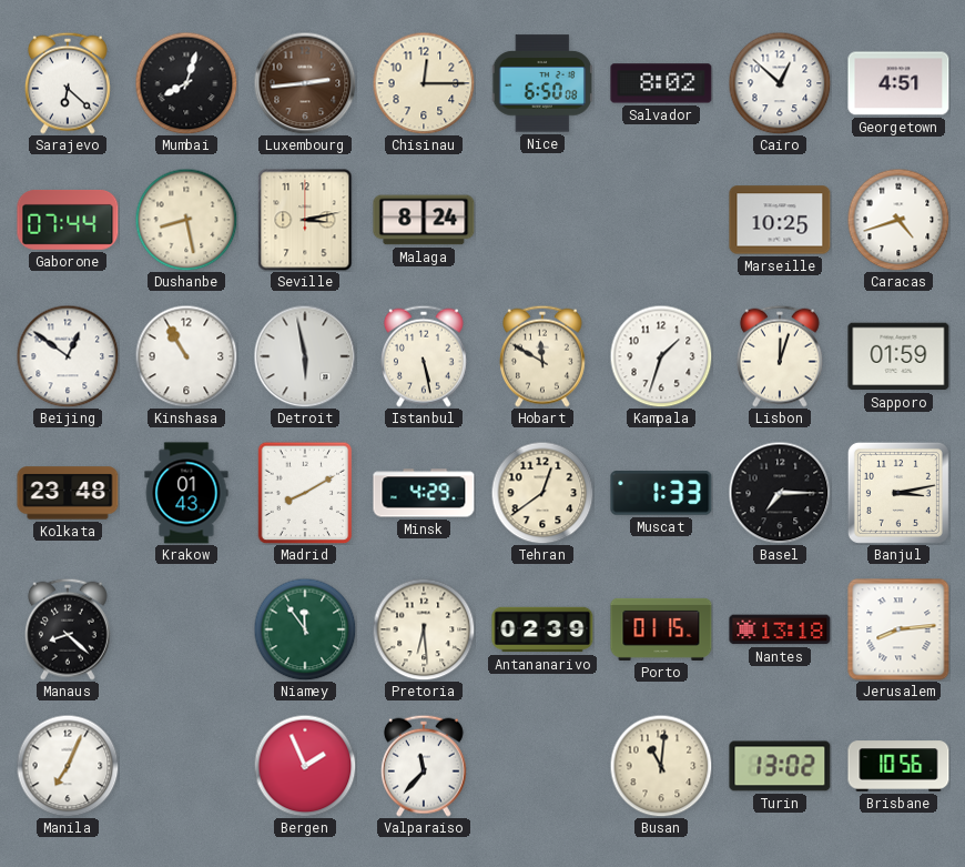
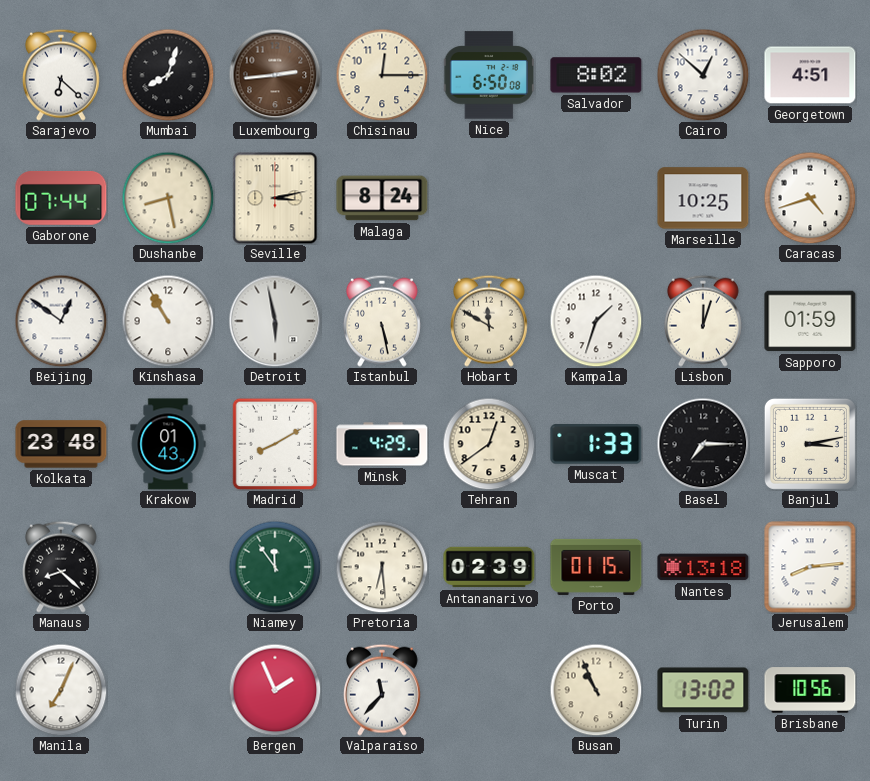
Busan: 11:01 -> 10:56
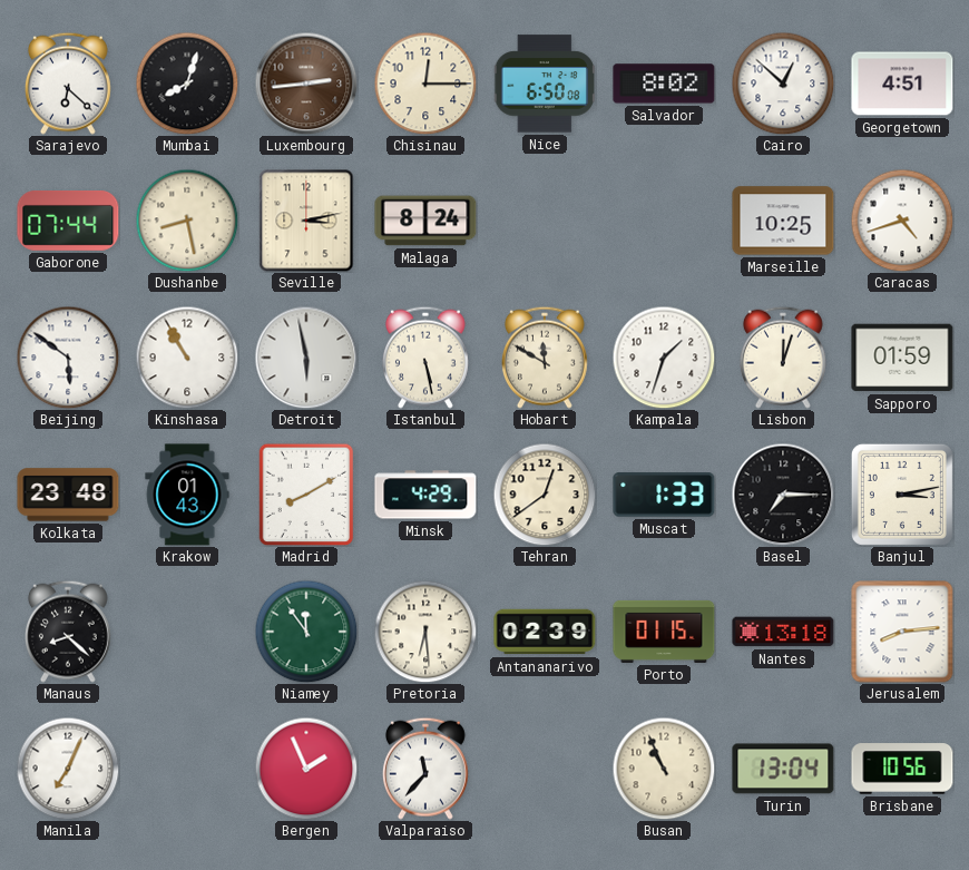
Beijing: 12:51 -> 5:51
Turin: 13:02 -> 13:04
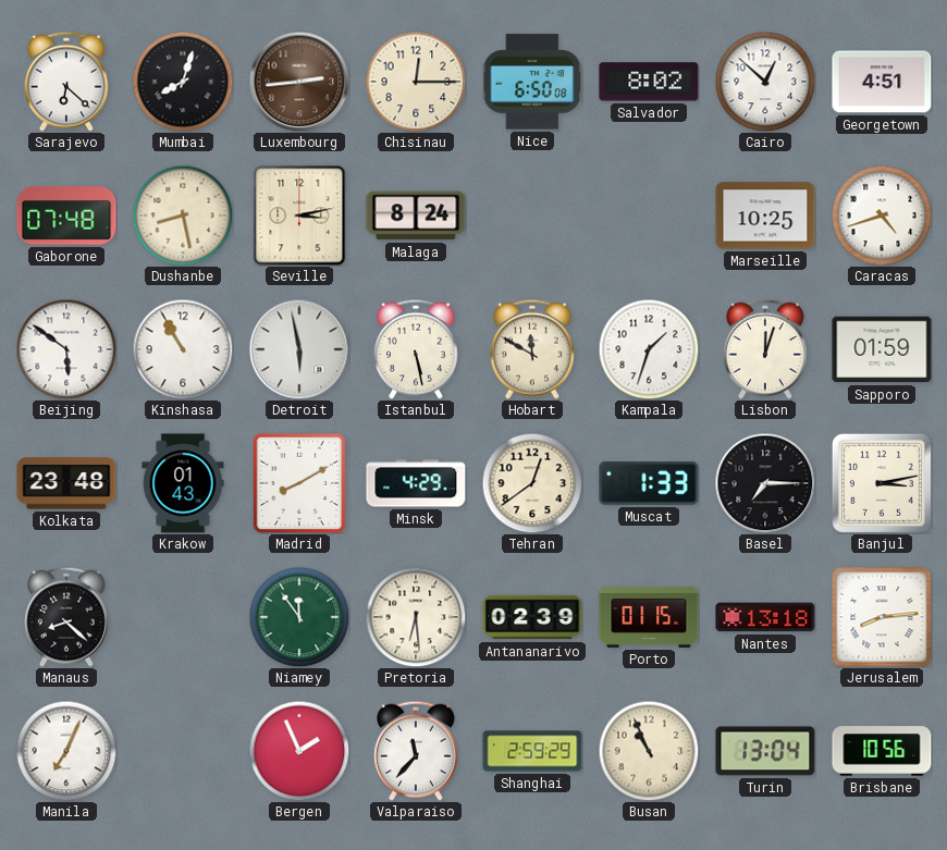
Gaborone: 07:44 -> 07:48
Shanghai: none -> 2:59
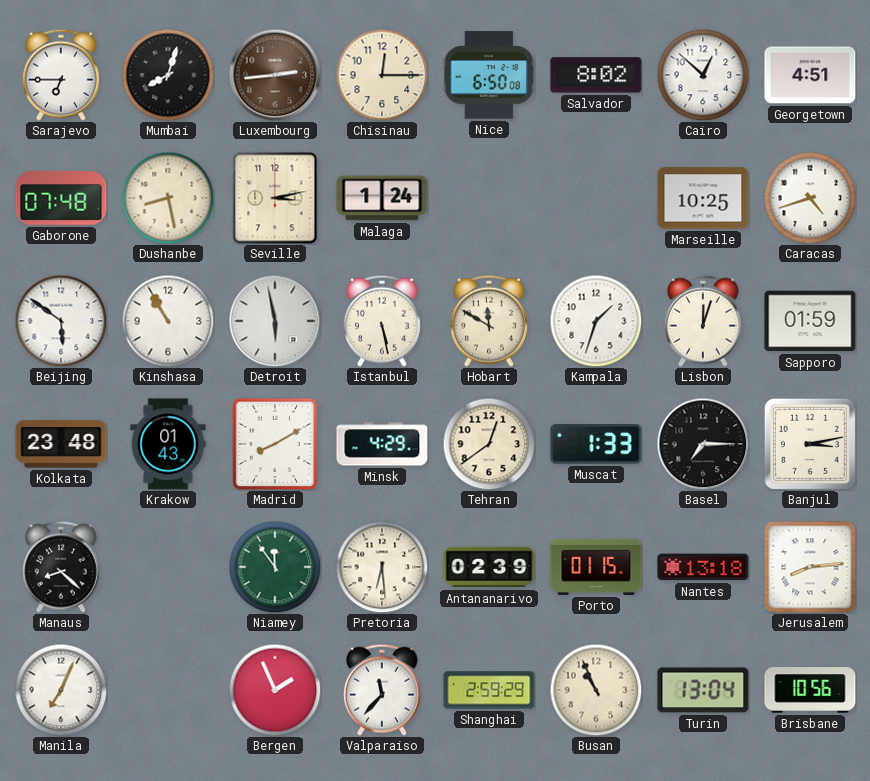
Sarajevo: 6:22 -> 6:45
Malaga: 8:24 -> 1:24
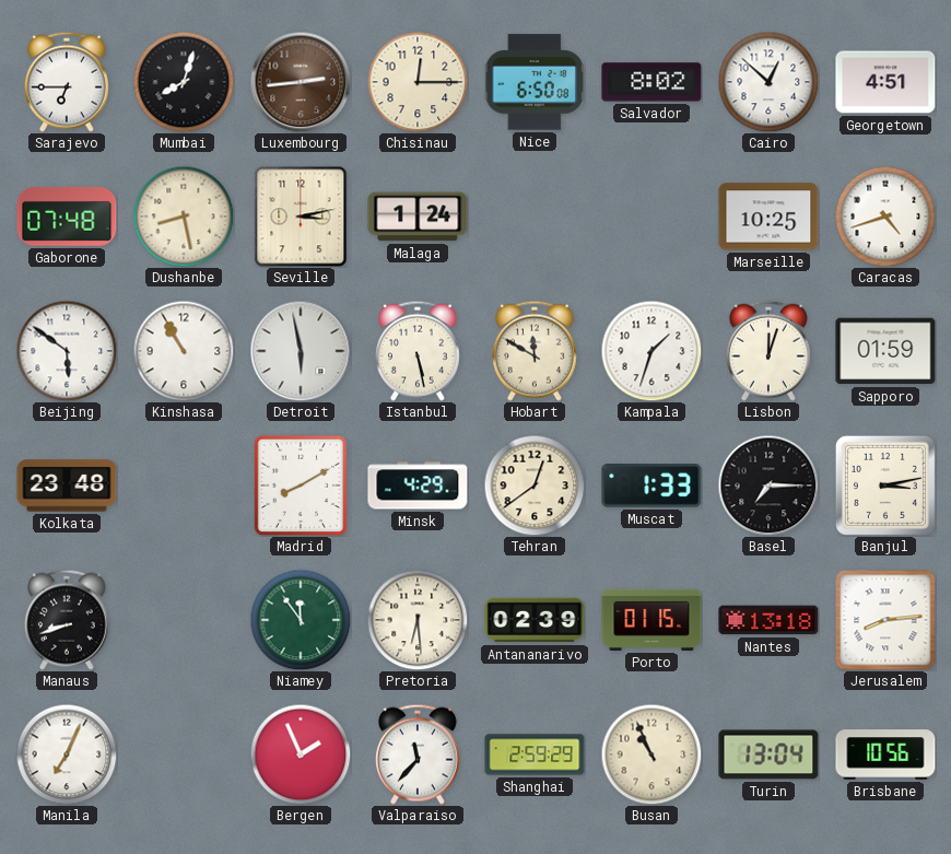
Krakow: 01:43 -> none
Manaus: 8:22 -> 8:42
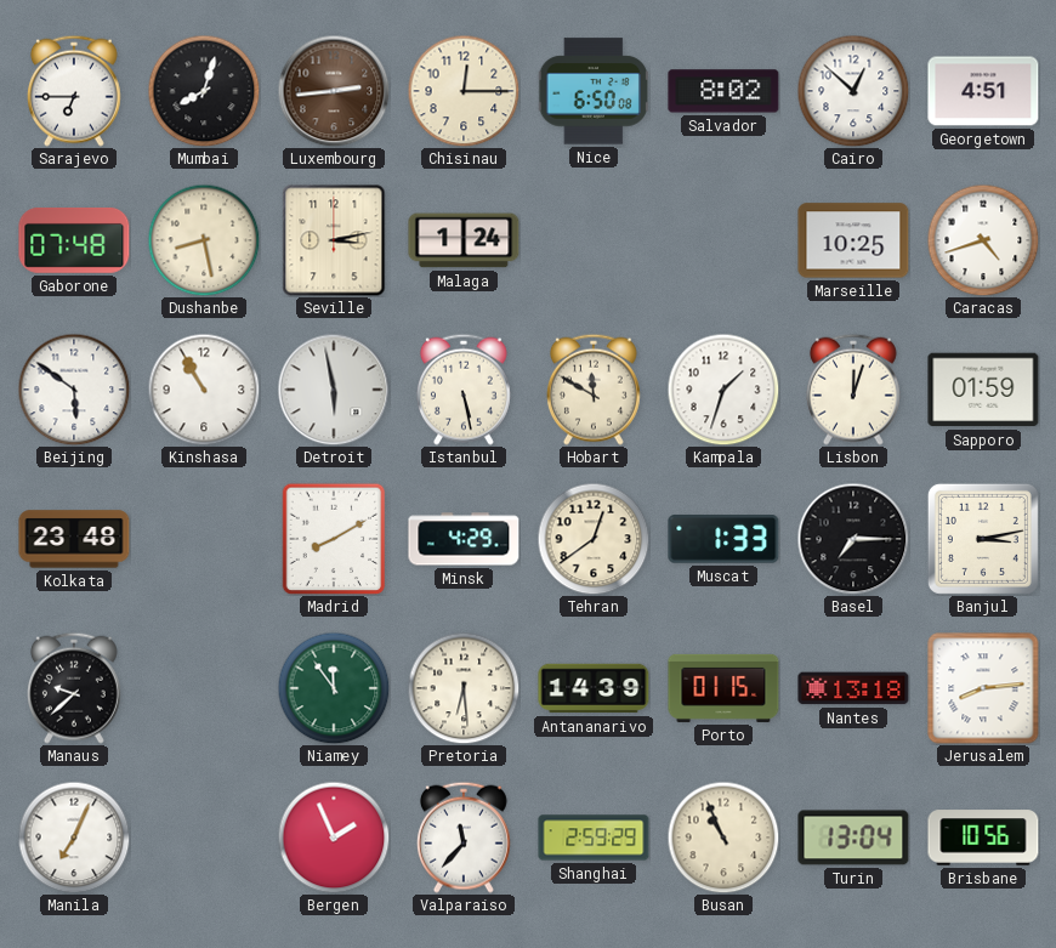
Manaus: 8:42 -> 9:38
Antananarivo: 02:39 -> 14:39
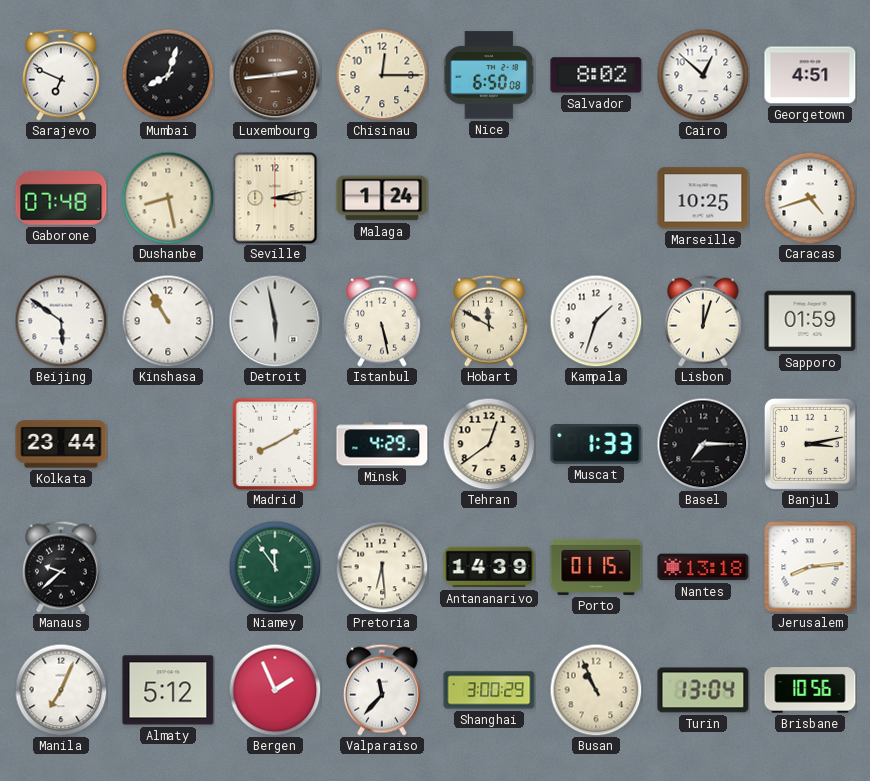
Sarajevo: 6:45 -> 6:49
Kolkata: 23:48 -> 23:44
Almaty: none -> 5:12
Shanghai: 2:59 -> 3:00
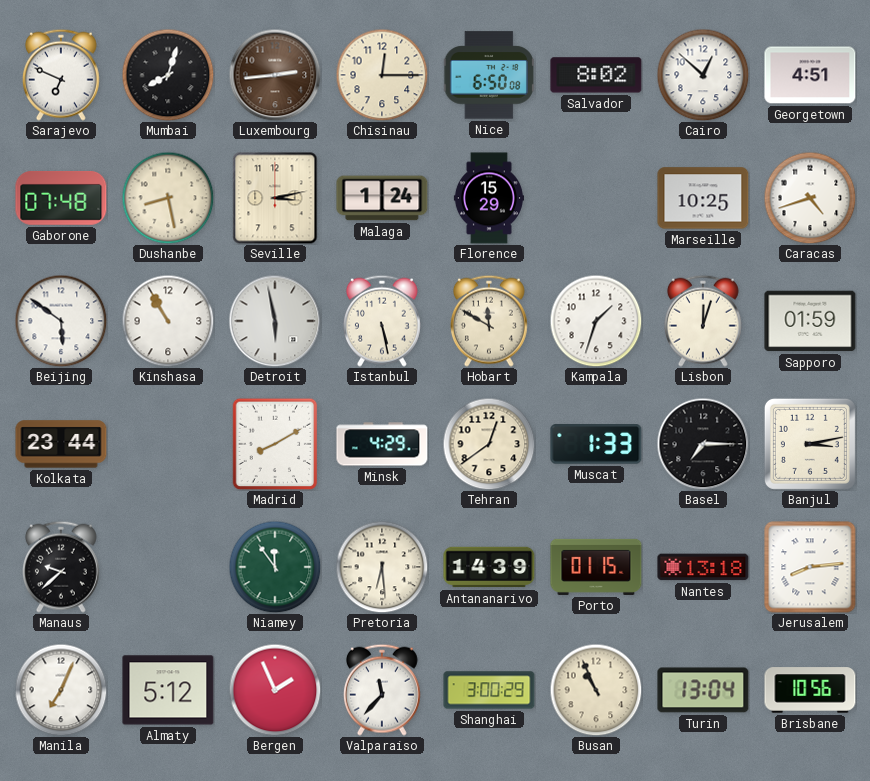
Florence: none -> 15:29
